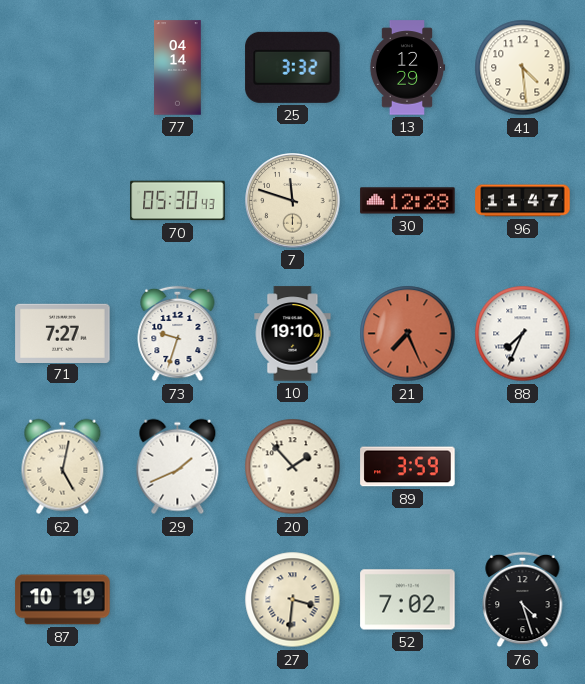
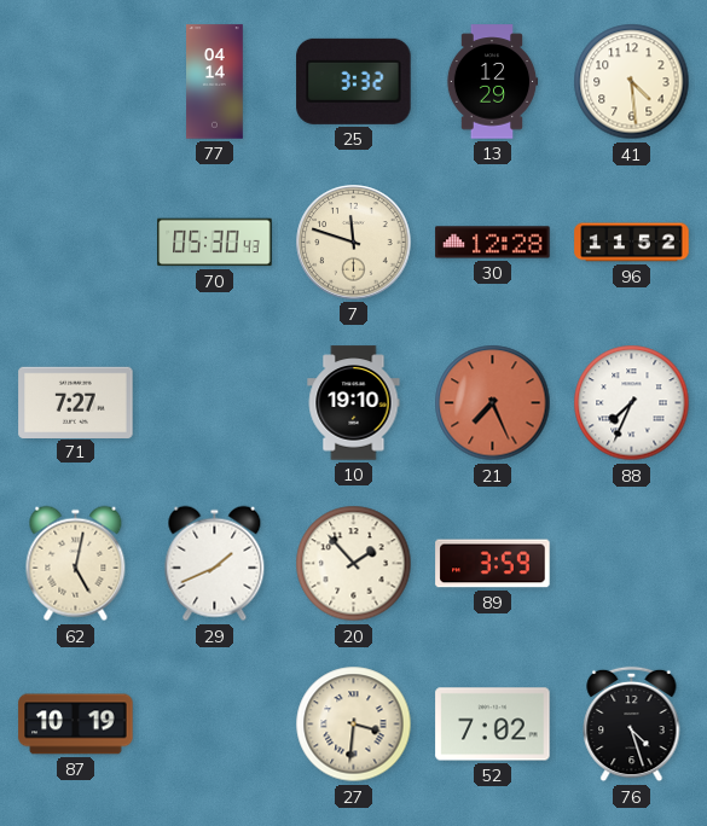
96: 11:47 -> 11:52
73: 9:33 -> none
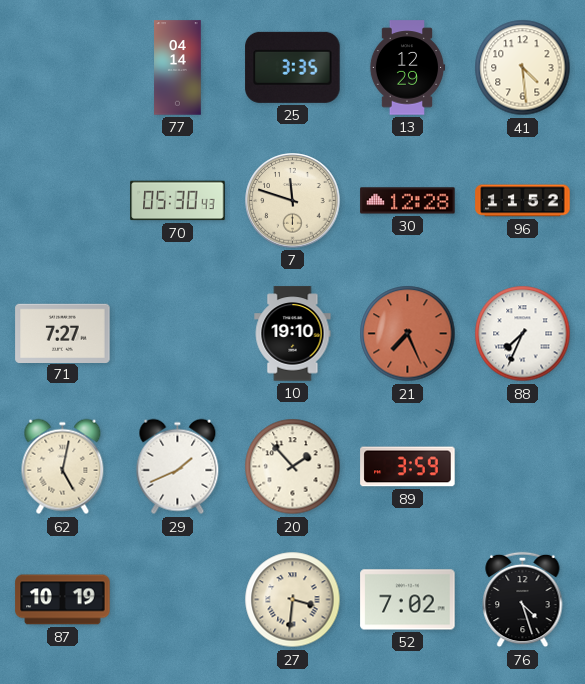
25: 3:32 -> 3:35
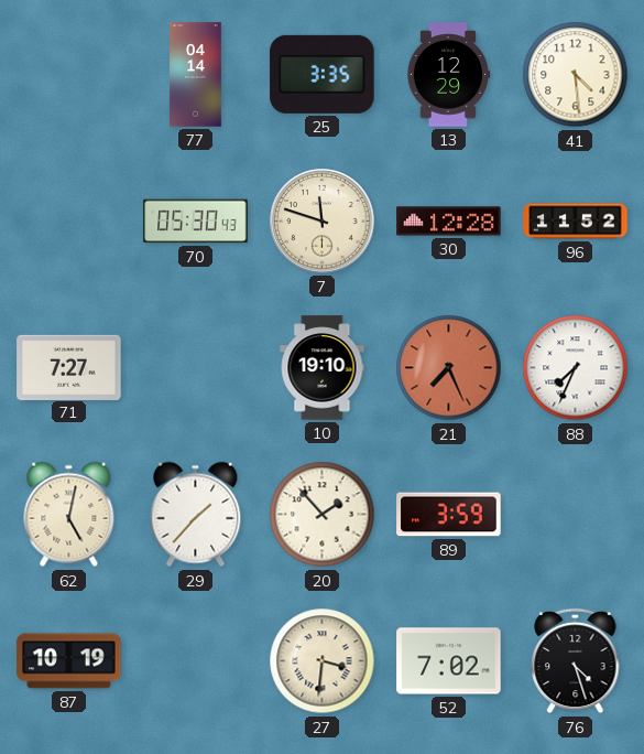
29: 1:41 -> 1:37
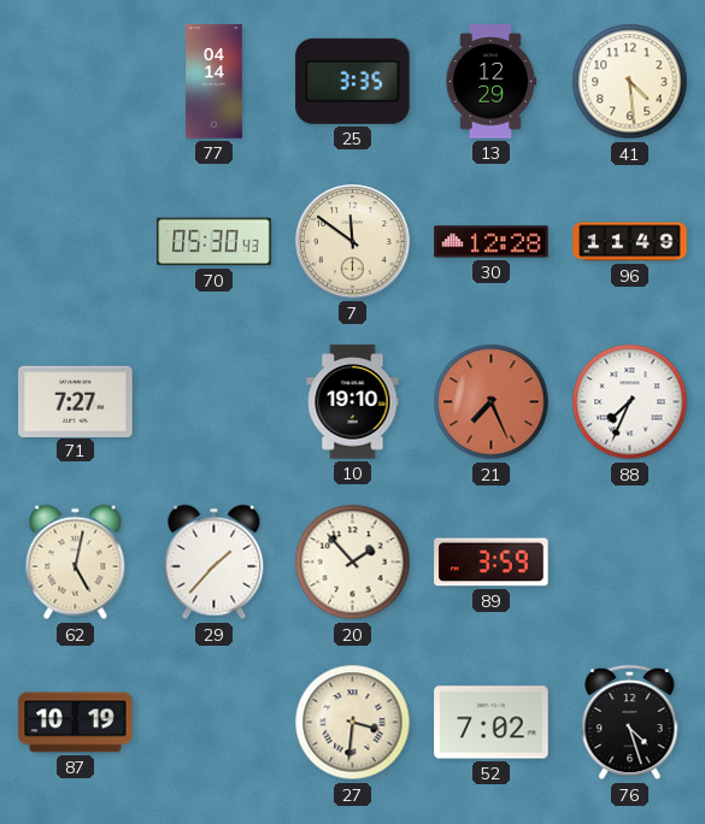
7: 11:48 -> 11:51
96: 11:52 -> 11:49
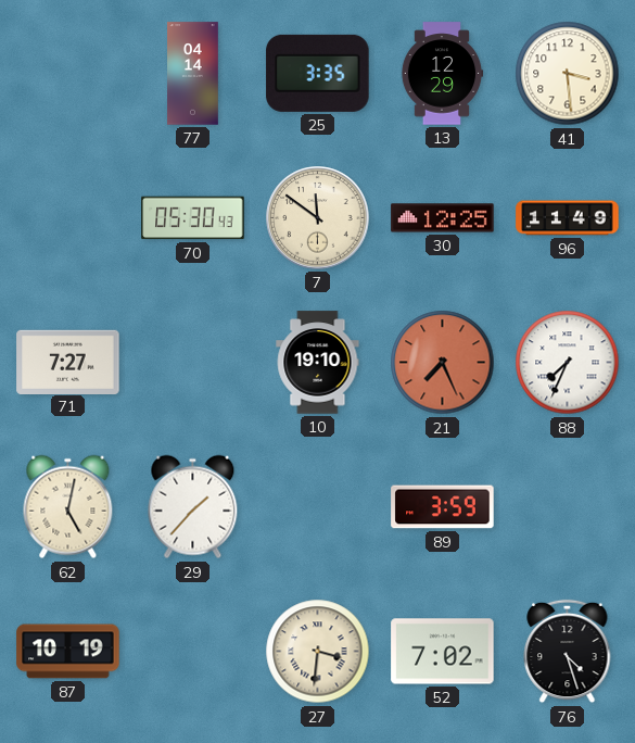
41: 4:29 -> 3:29
30: 12:28 -> 12:25
20: 1:53 -> none
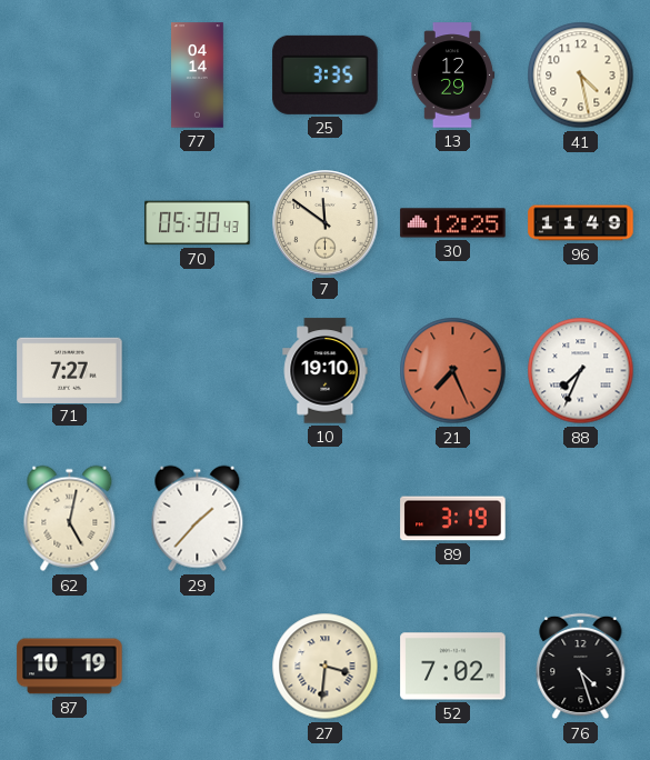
41: 3:29 -> 4:28
89: 3:59 -> 3:19
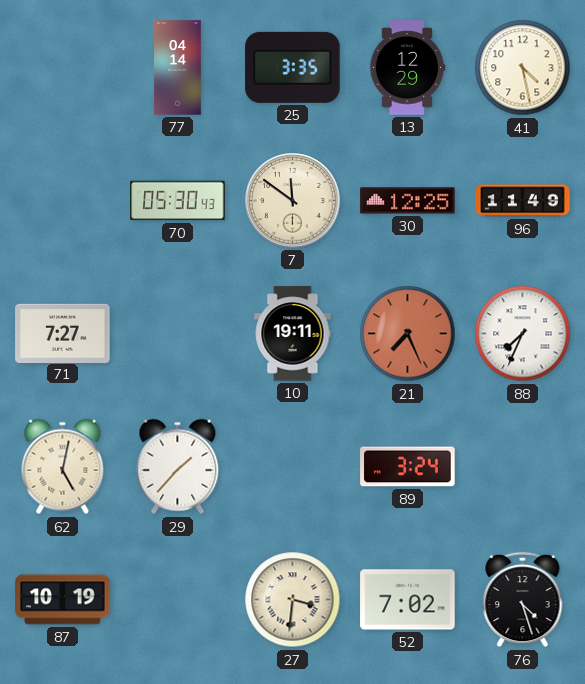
10: 19:10 -> 19:11
89: 3:19 -> 3:24
